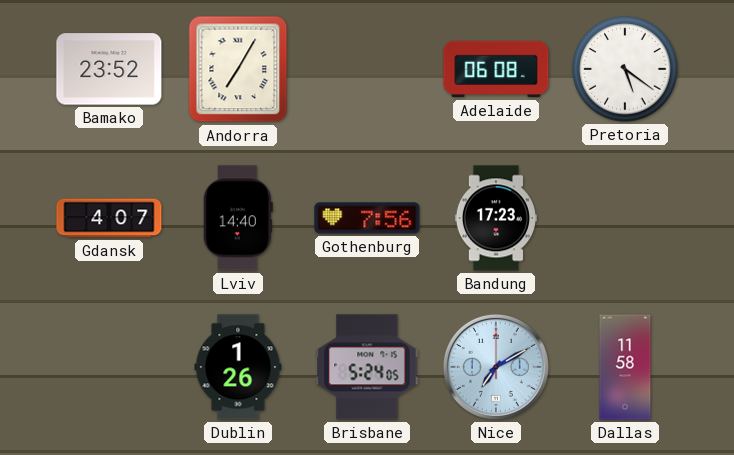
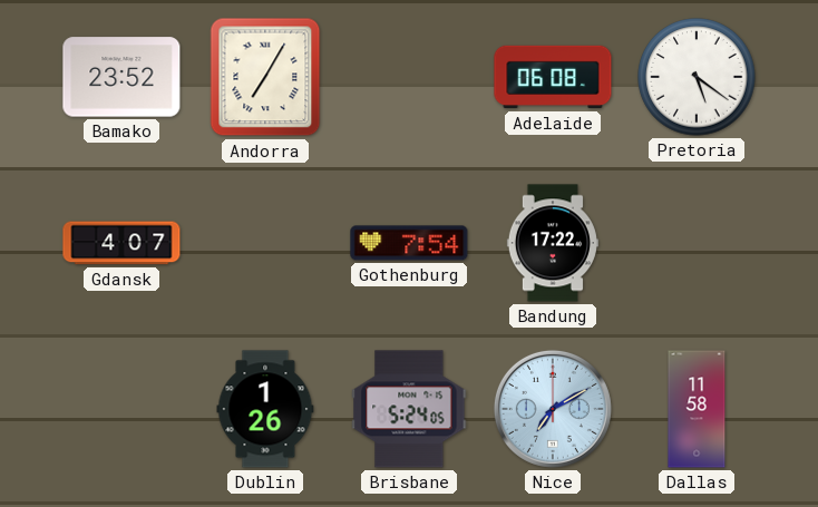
Lviv: 14:40 -> none
Gothenburg: 7:56 -> 7:54
Bandung: 17:23 -> 17:22
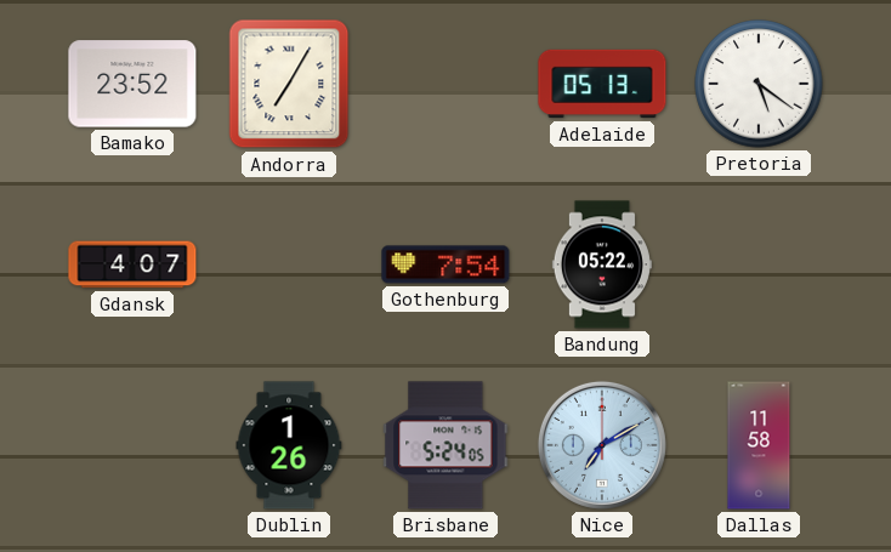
Adelaide: 06:08 -> 05:13
Bandung: 17:22 -> 05:22
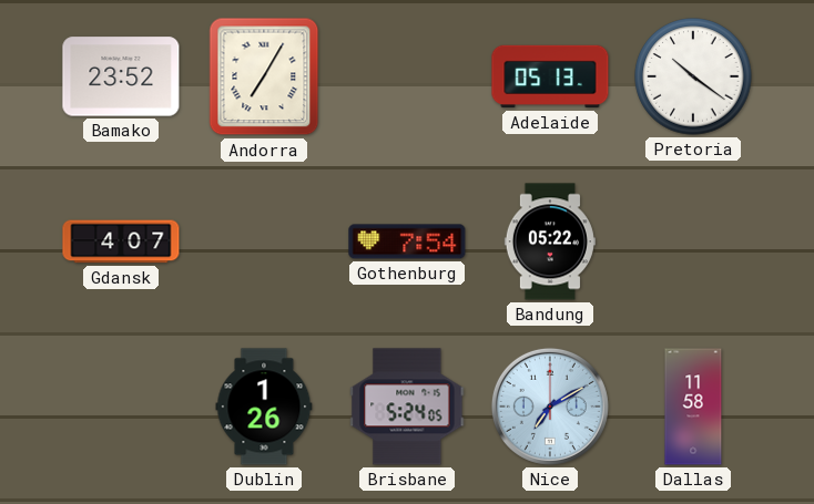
Pretoria: 5:21 -> 10:21
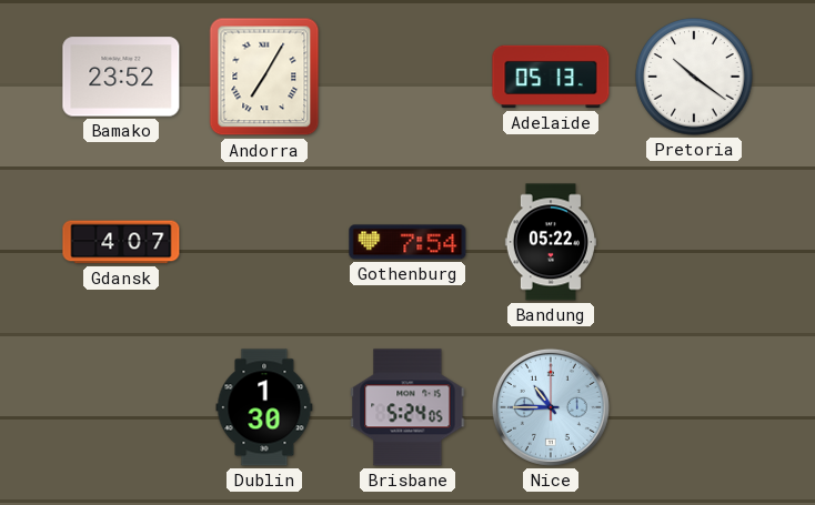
Dublin: 1:26 -> 1:30
Nice: 7:10 -> 10:45
Dallas: 11:58 -> none
